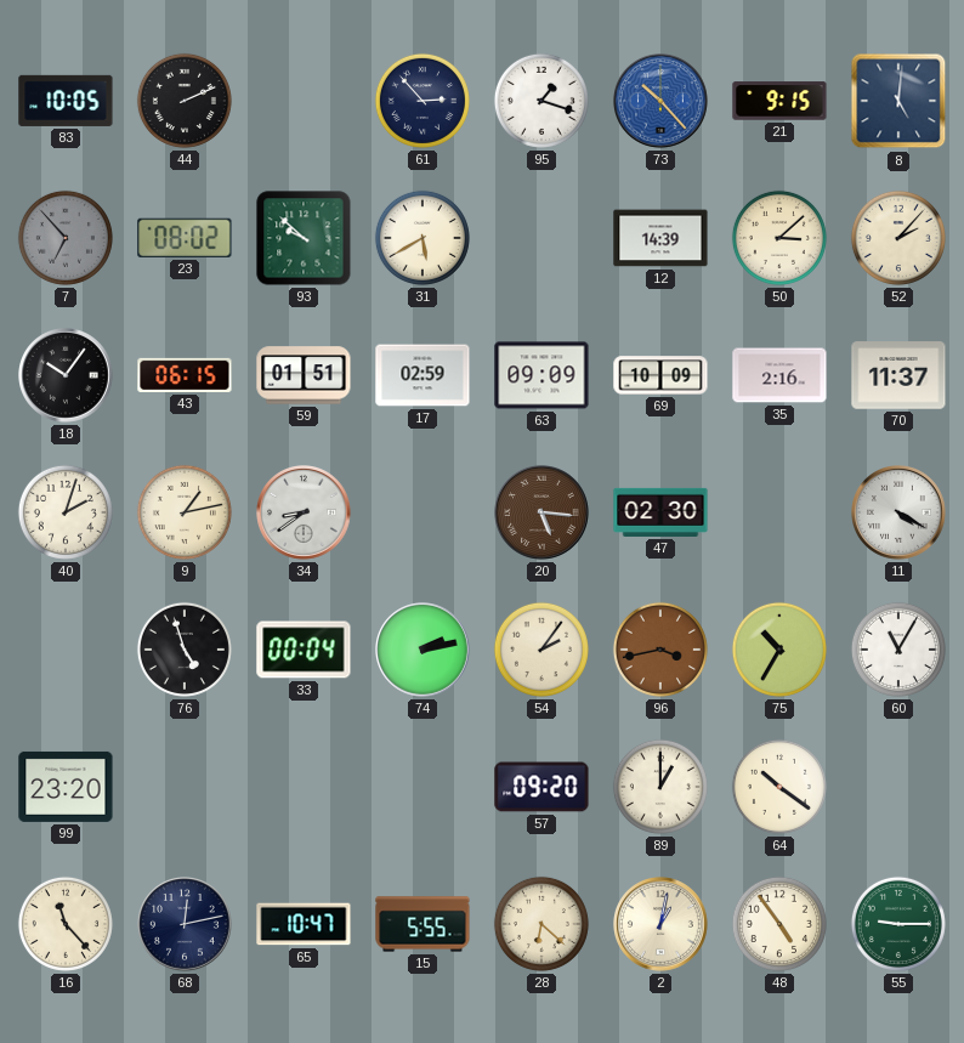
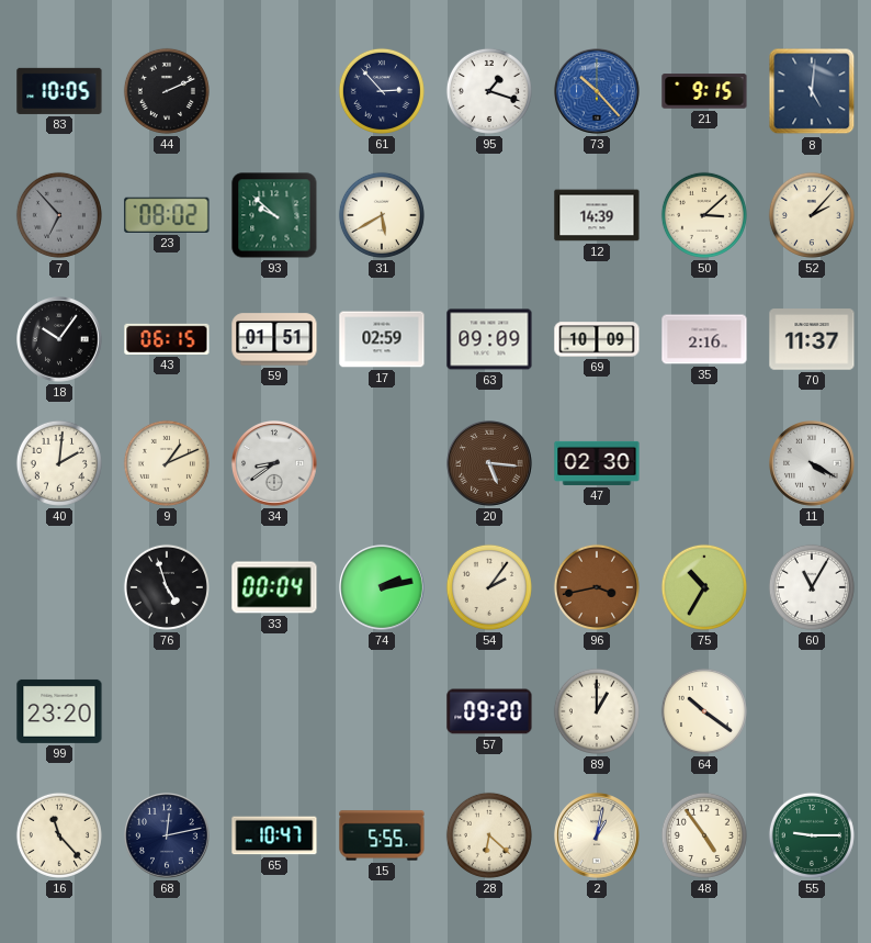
40: 2:03 -> 2:01
9: 1:13 -> 1:11
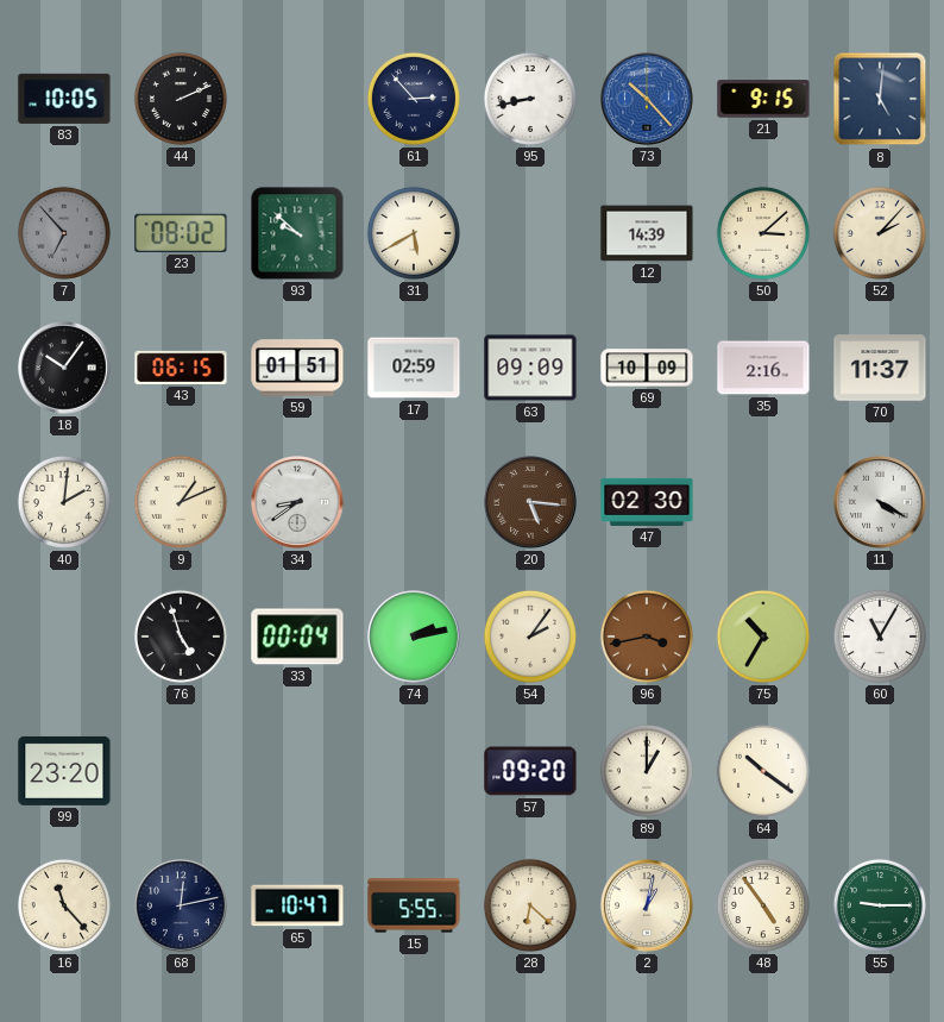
95: 1:18 -> 8:43
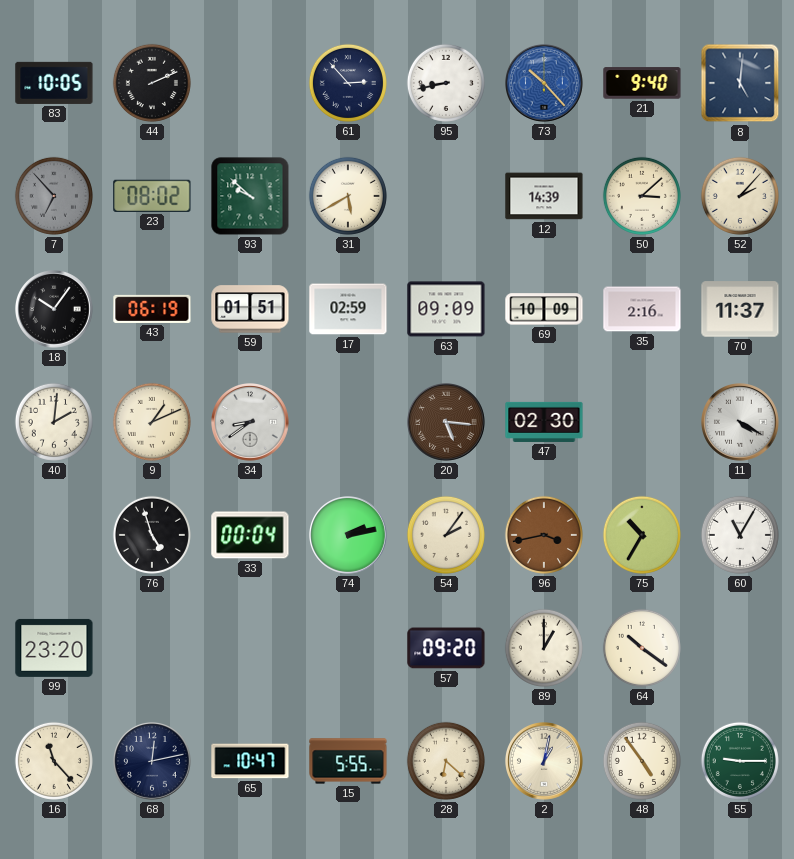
21: 9:15 -> 9:40
43: 06:15 -> 06:19
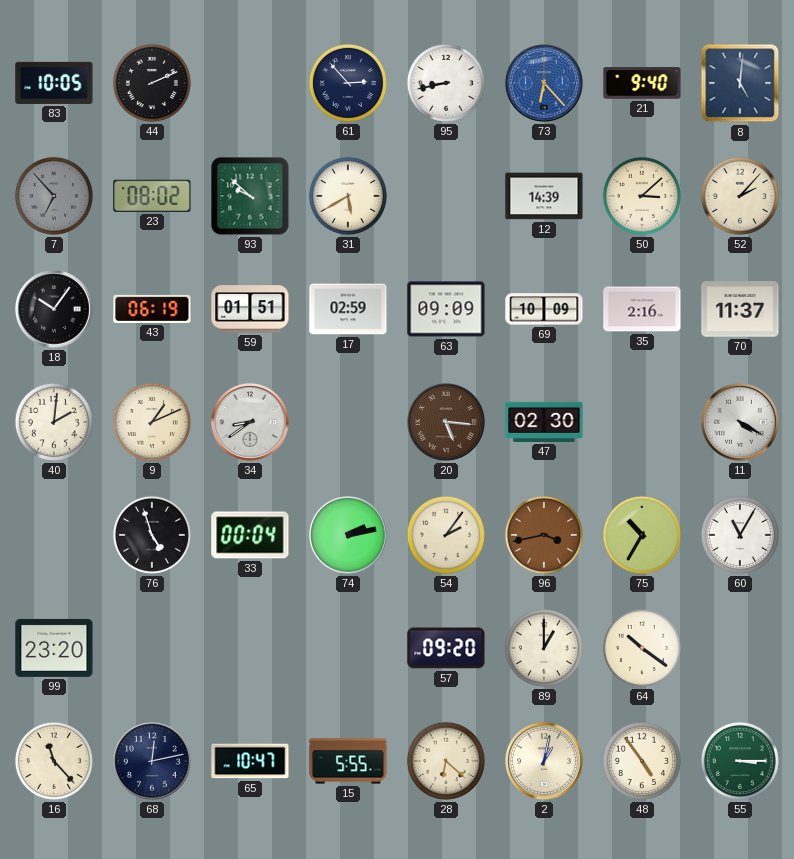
73: 10:23 -> 6:23
55: 9:15 -> 3:15
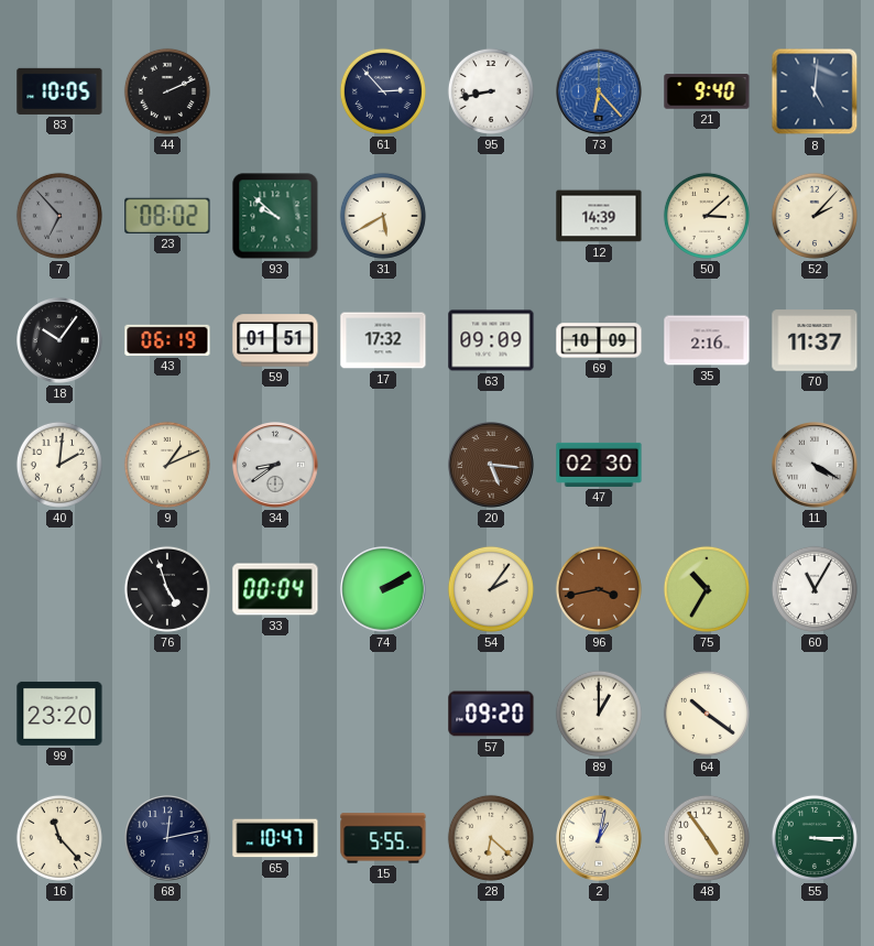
17: 02:59 -> 17:32
74: 2:13 -> 2:10
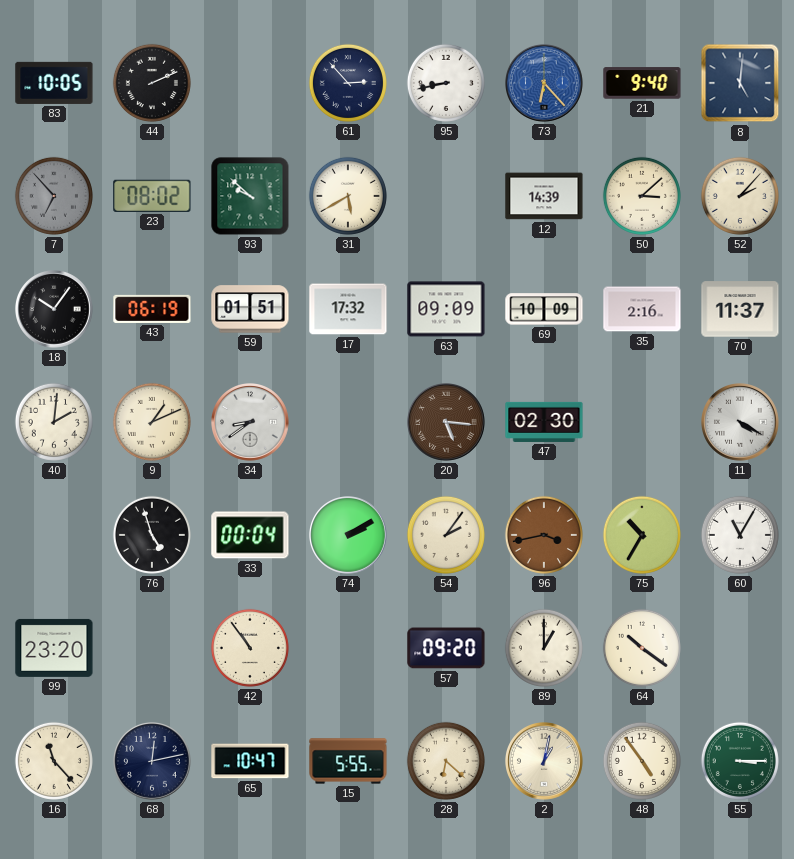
42: none -> 10:54
